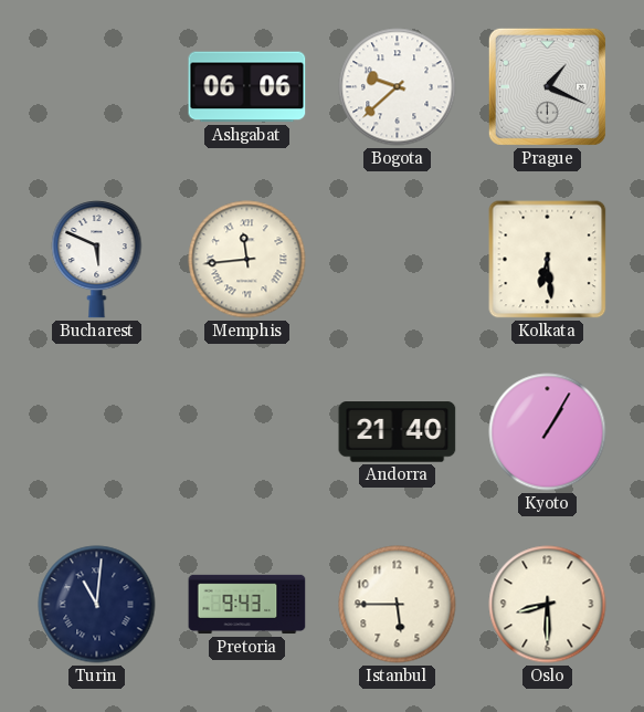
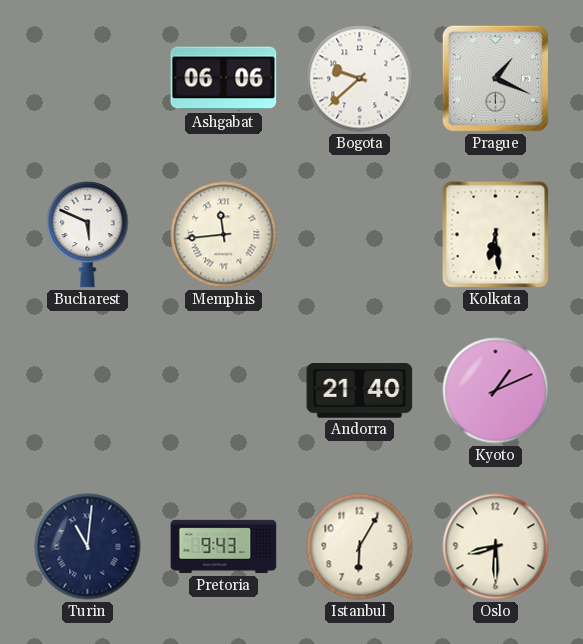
Kyoto: 1:05 -> 1:11
Istanbul: 5:45 -> 6:05
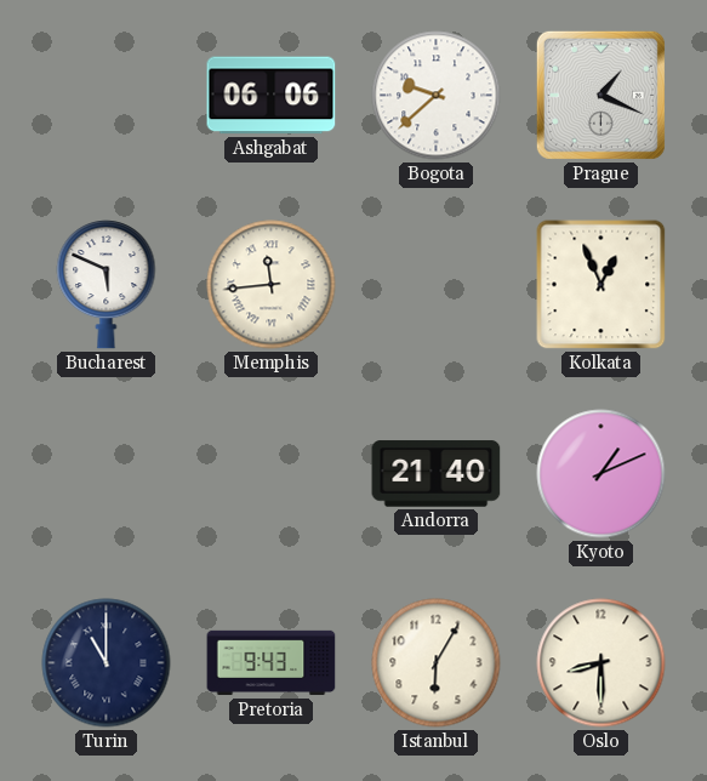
Kolkata: 6:29 -> 12:56
Turin: 11:01 -> 11:00
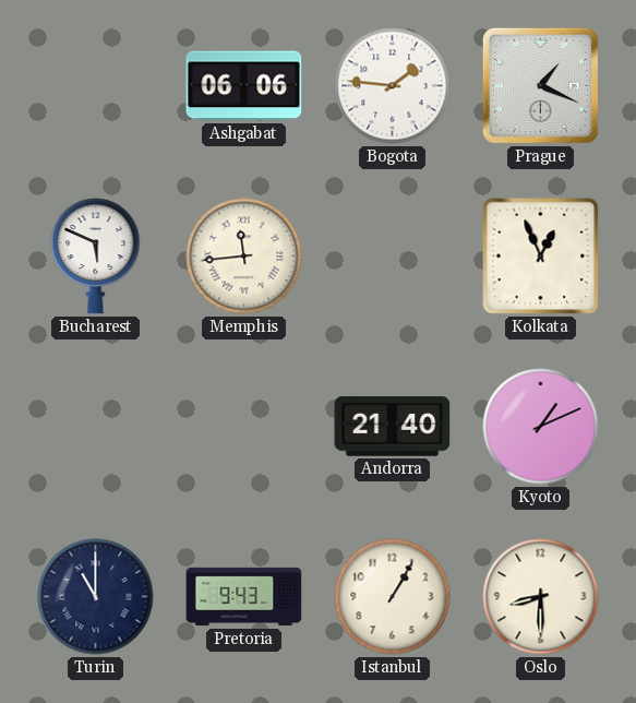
Bogota: 9:38 -> 1:46
Istanbul: 6:05 -> 1:05
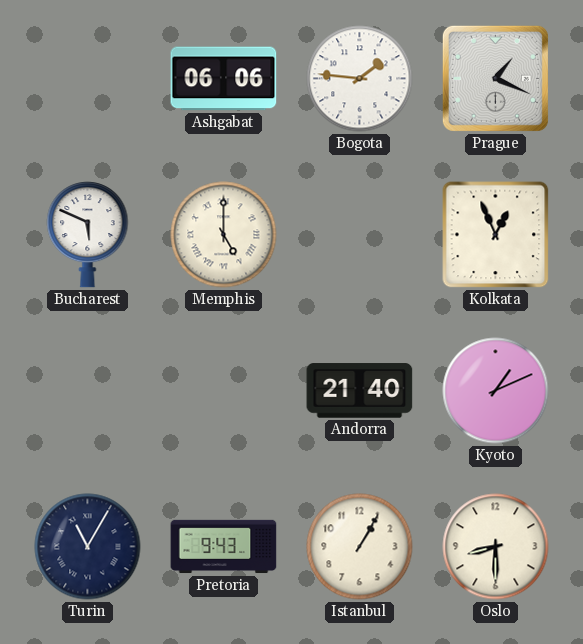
Memphis: 11:44 -> 5:00
Turin: 11:00 -> 11:05
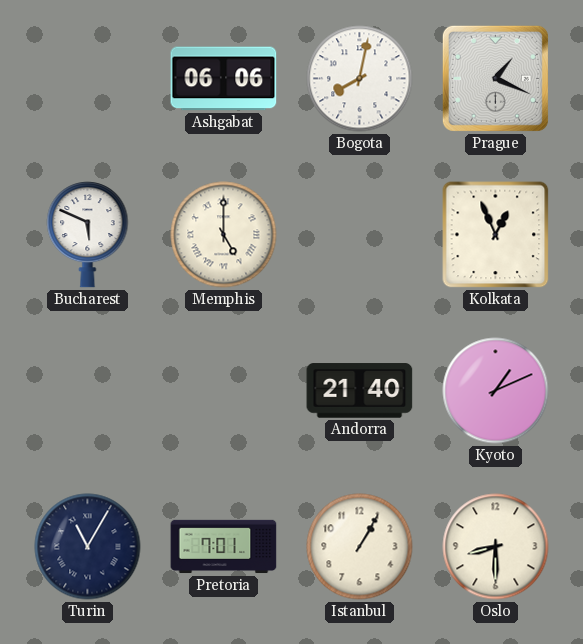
Bogota: 1:46 -> 8:02
Pretoria: 9:43 -> 7:01
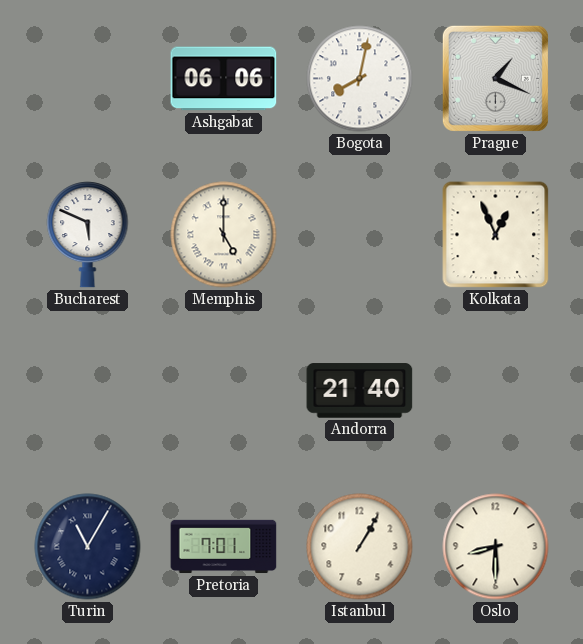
Kyoto: 1:11 -> none
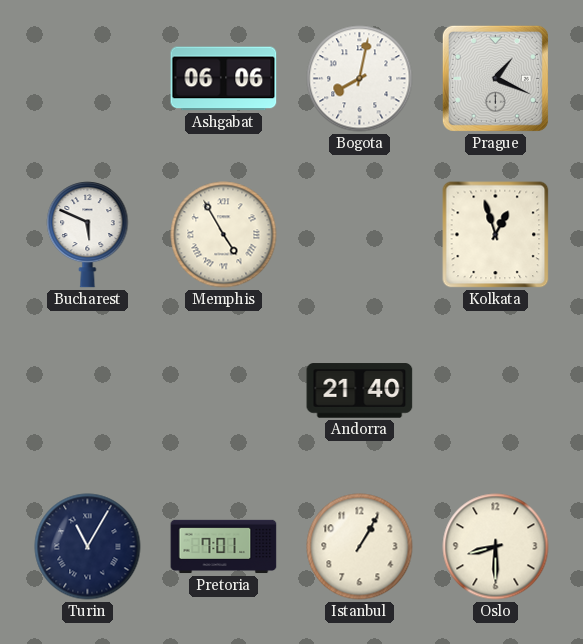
Memphis: 5:00 -> 4:55
Kolkata: 12:56 -> 12:57
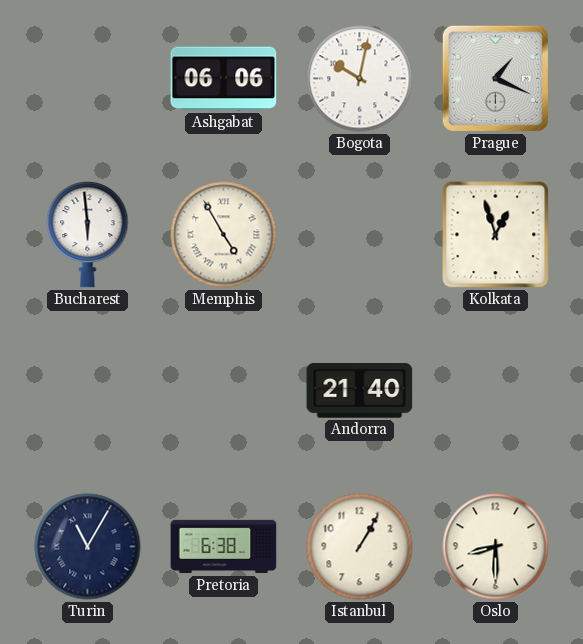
Bogota: 8:02 -> 10:02
Bucharest: 5:49 -> 5:59
Pretoria: 7:01 -> 6:38
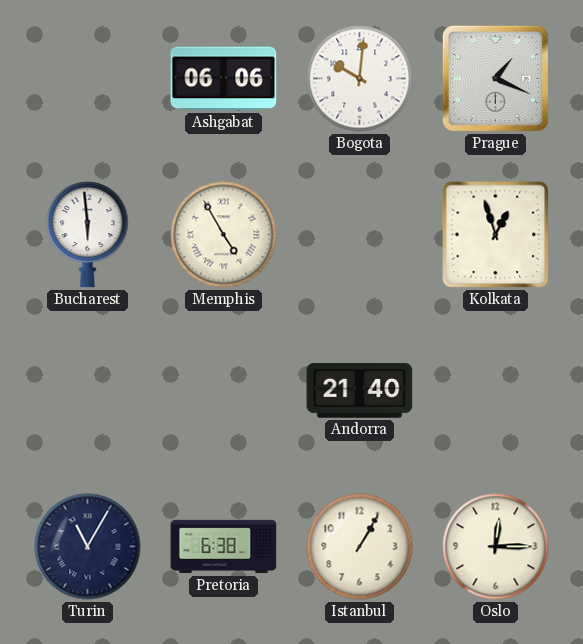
Bogota: 10:02 -> 10:01
Oslo: 8:30 -> 12:15
